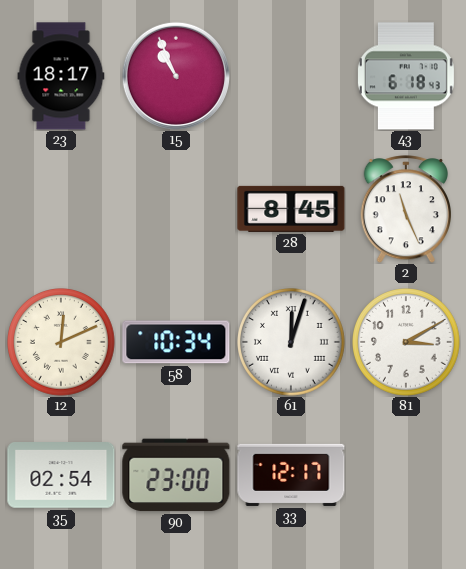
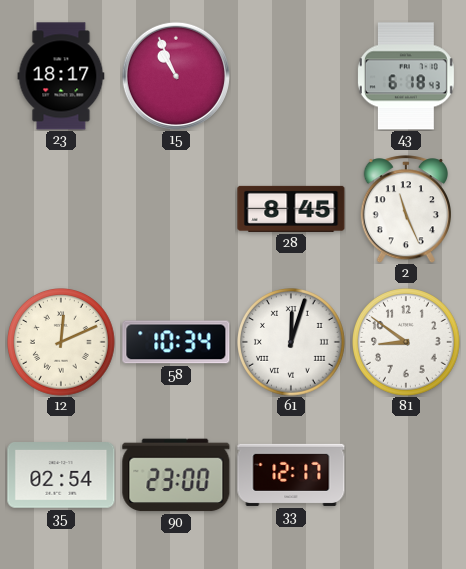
81: 3:10 -> 8:51
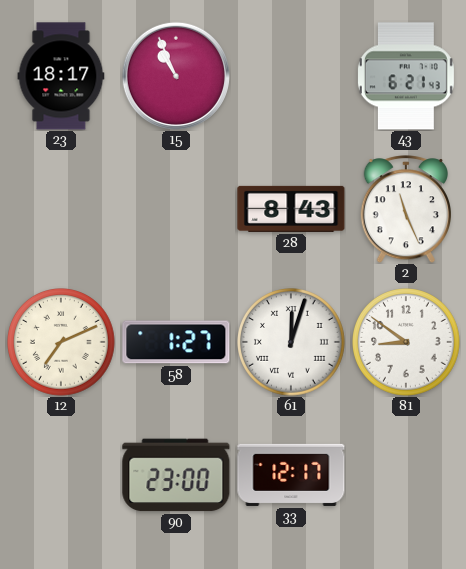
43: 6:18 -> 6:21
28: 8:45 -> 8:43
12: 12:11 -> 7:11
58: 10:34 -> 1:27
35: 02:54 -> none
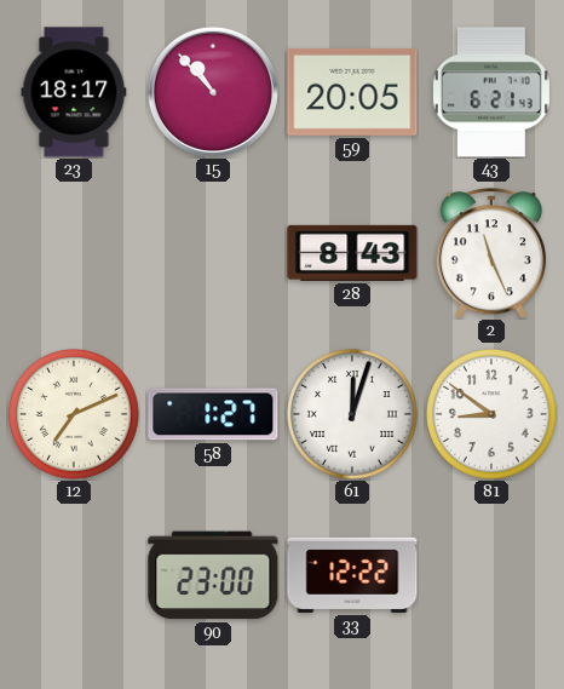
15: 10:56 -> 10:53
59: none -> 20:05
33: 12:17 -> 12:22
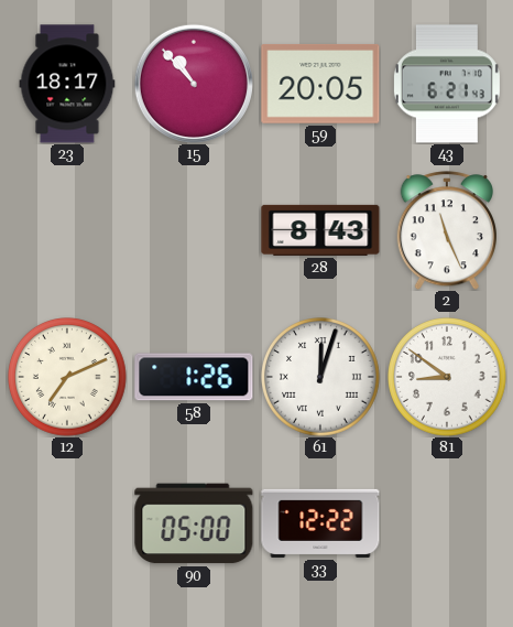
58: 1:27 -> 1:26
90: 23:00 -> 05:00
